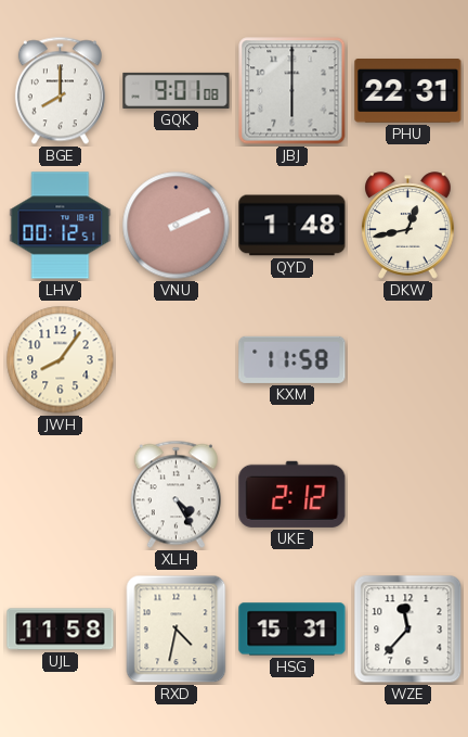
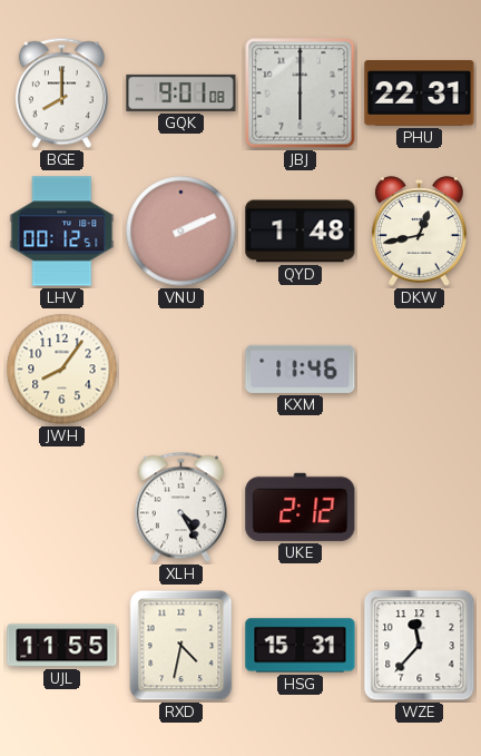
KXM: 11:58 -> 11:46
UJL: 11:58 -> 11:55
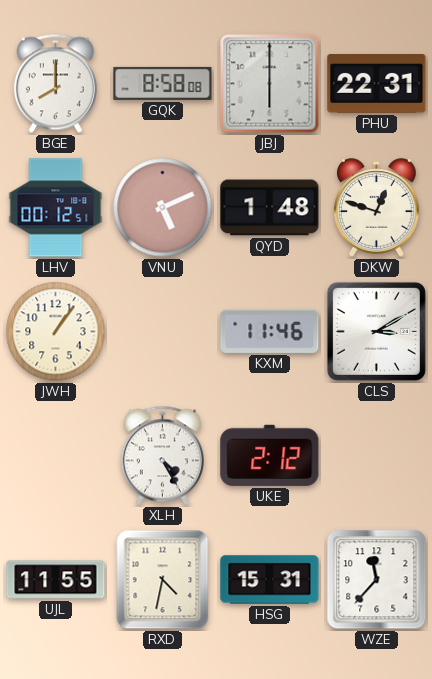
GQK: 9:01 -> 8:58
VNU: 2:11 -> 5:11
DKW: 12:43 -> 12:48
JWH: 8:06 -> 1:06
CLS: none -> 3:10
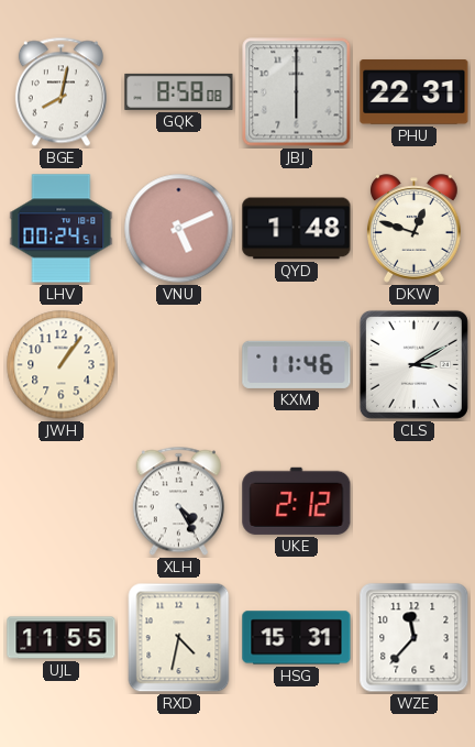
BGE: 8:00 -> 8:02
LHV: 00:12 -> 00:24
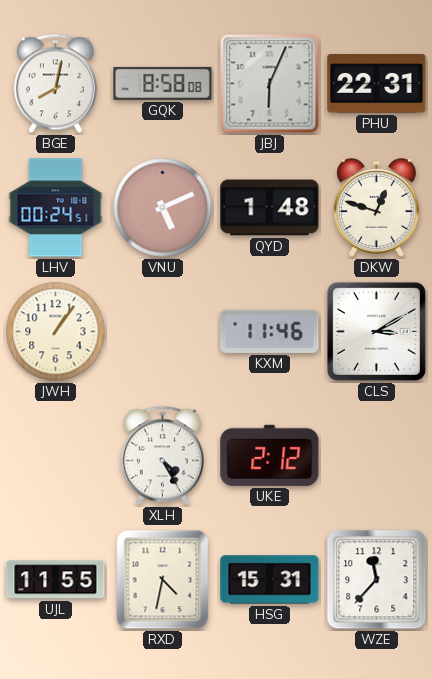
JBJ: 6:00 -> 6:04
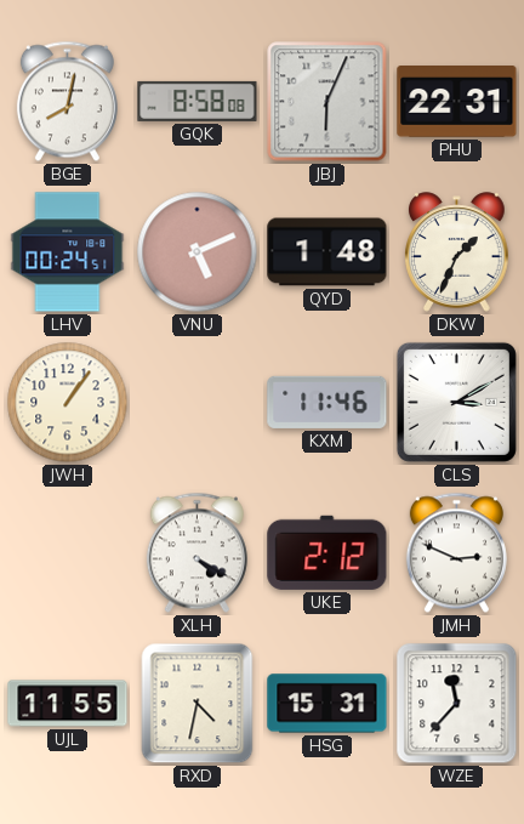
DKW: 12:48 -> 1:34
XLH: 4:25 -> 4:20
JMH: none -> 2:49
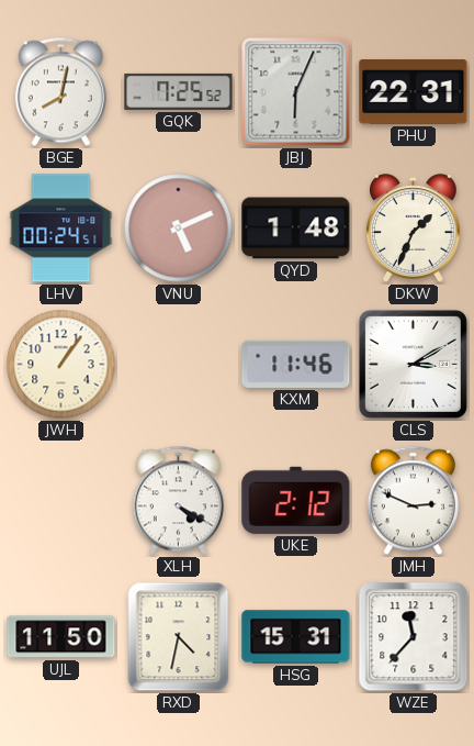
GQK: 8:58 -> 7:25
UJL: 11:55 -> 11:50
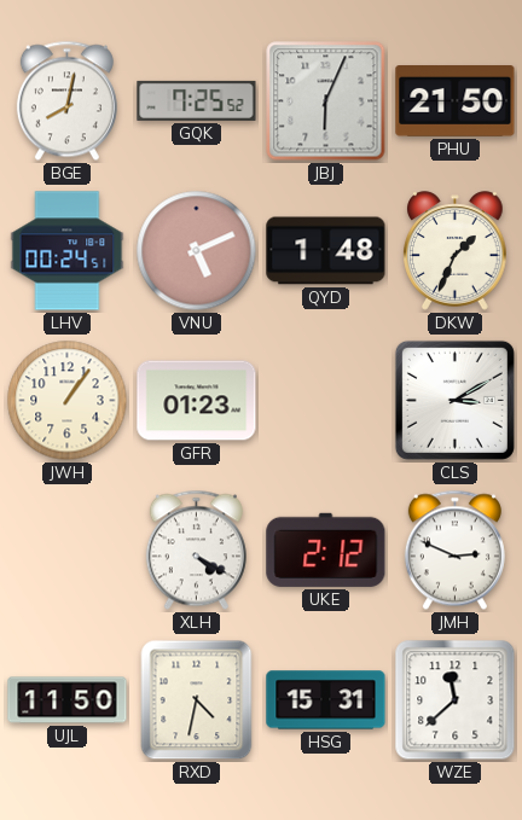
PHU: 22:31 -> 21:50
GFR: none -> 01:23
KXM: 11:46 -> none
WZE: 11:37 -> 11:38
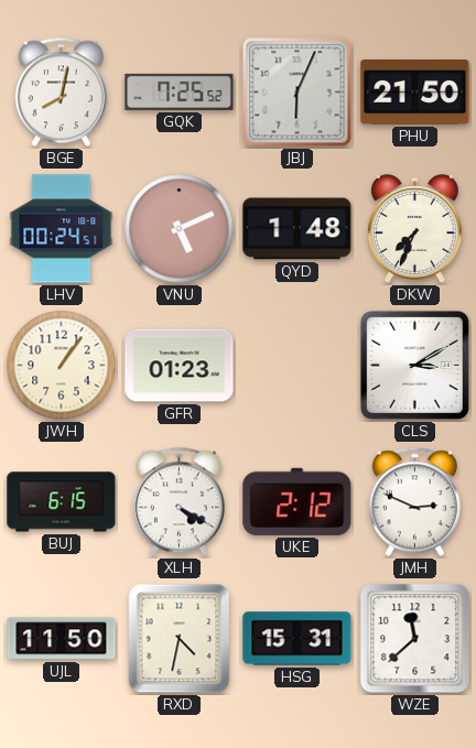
DKW: 1:34 -> 7:34
BUJ: none -> 6:15
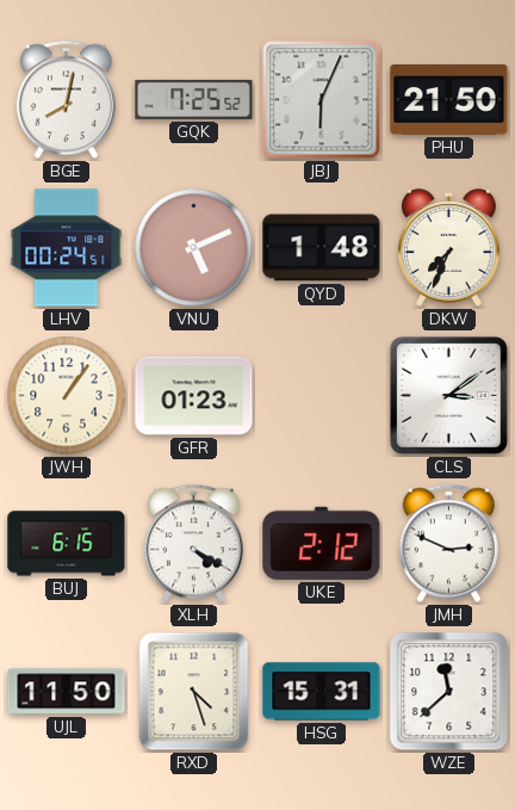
CLS: 3:10 -> 3:09
RXD: 4:32 -> 4:27
